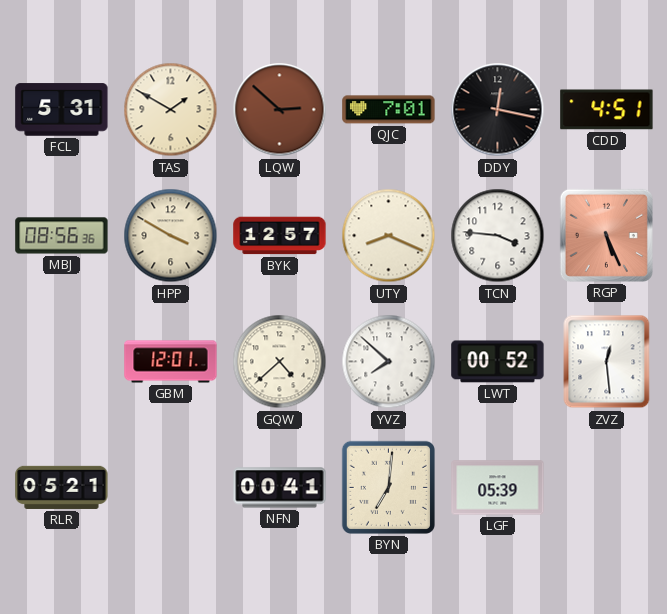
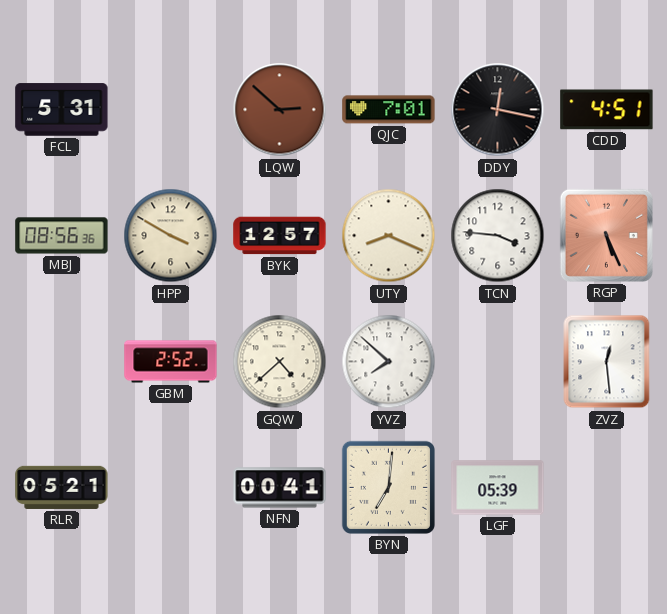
TAS: 1:50 -> none
GBM: 12:01 -> 2:52
LWT: 00:52 -> none
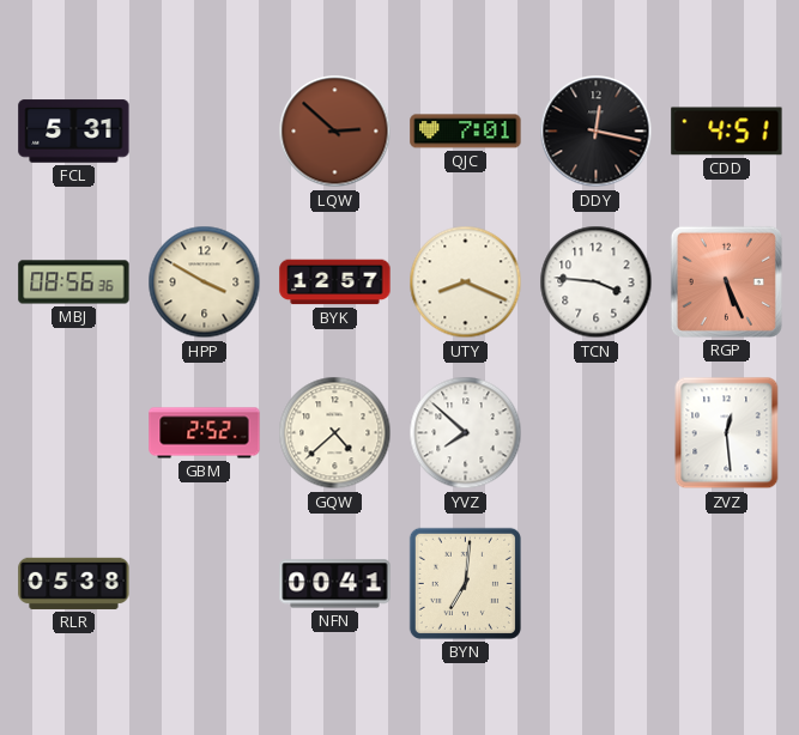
RLR: 05:21 -> 05:38
LGF: 05:39 -> none
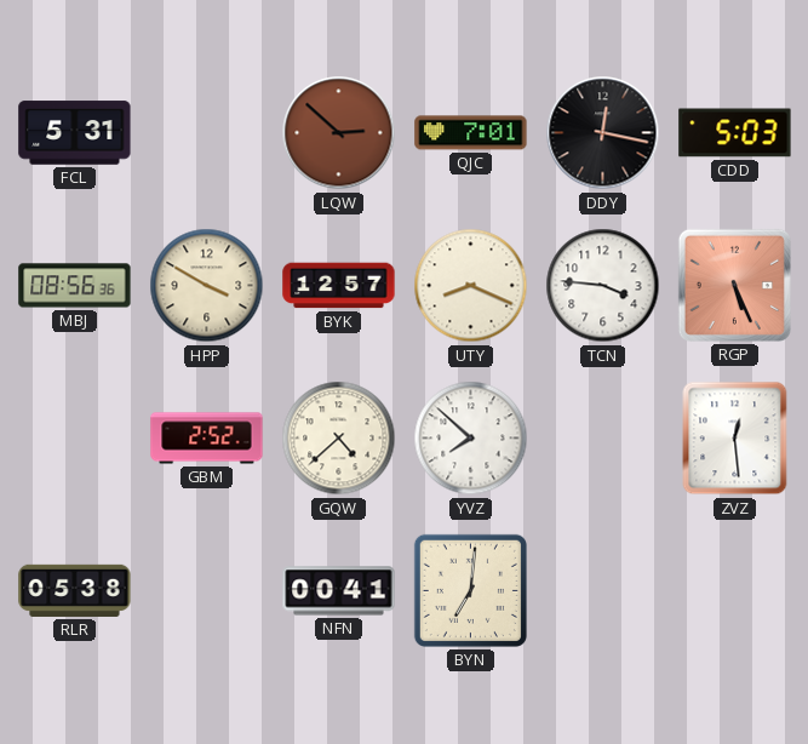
CDD: 4:51 -> 5:03
